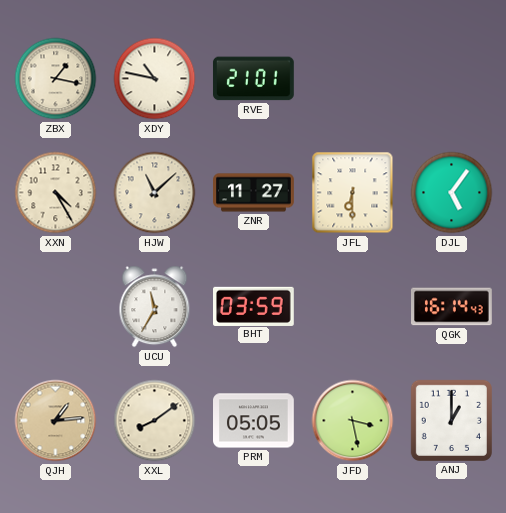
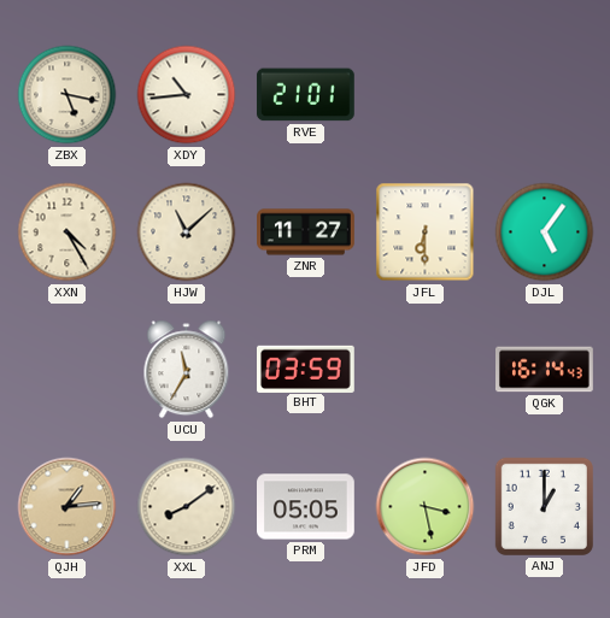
ZBX: 1:17 -> 5:17
XDY: 10:47 -> 10:44
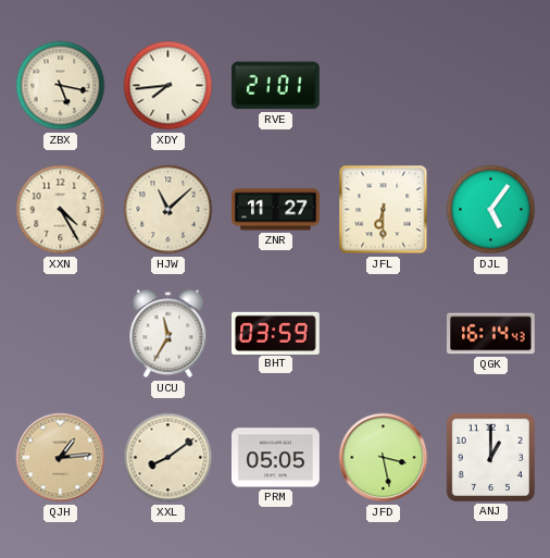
XDY: 10:44 -> 7:44
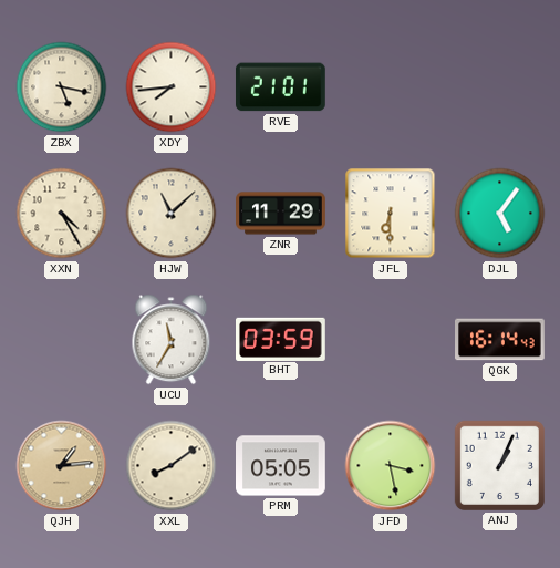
ZNR: 11:27 -> 11:29
ANJ: 1:00 -> 1:04
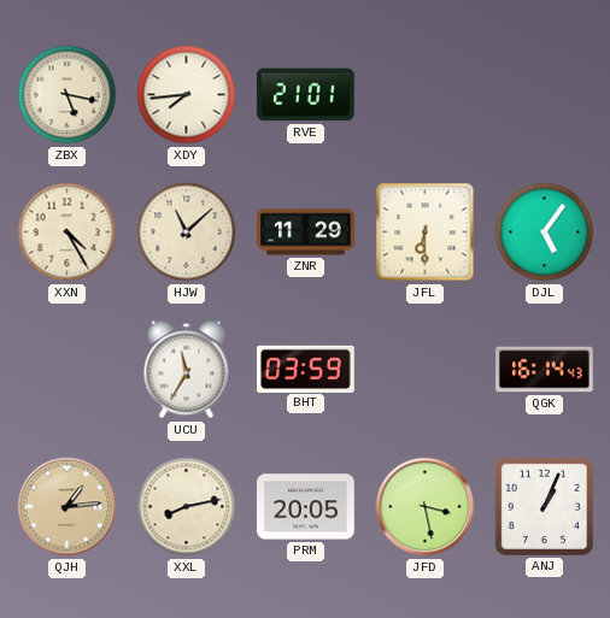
XXL: 8:09 -> 8:13
PRM: 05:05 -> 20:05
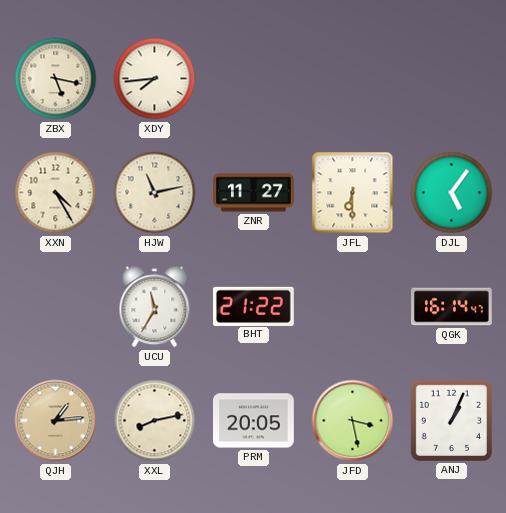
RVE: 21:01 -> none
HJW: 11:08 -> 11:13
ZNR: 11:29 -> 11:27
BHT: 03:59 -> 21:22
QGK: 16:14:43 -> 16:14:47
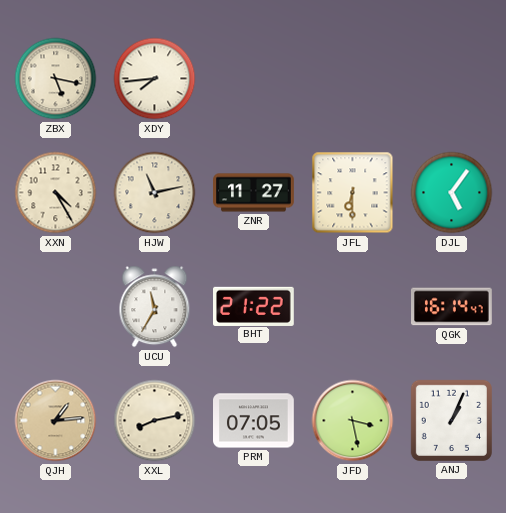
PRM: 20:05 -> 07:05
